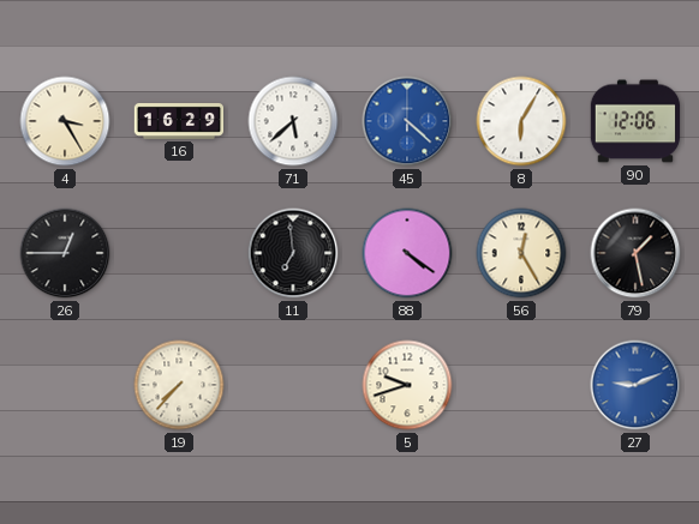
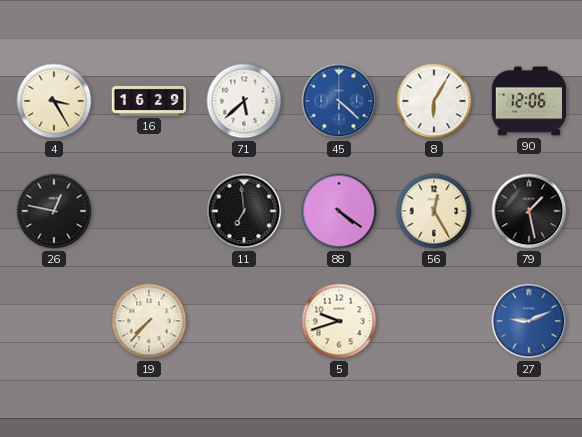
26: 12:45 -> 12:47
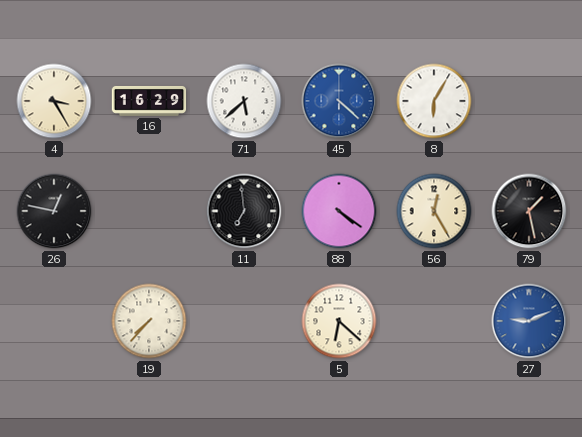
90: 12:06 -> none
5: 9:42 -> 6:22
